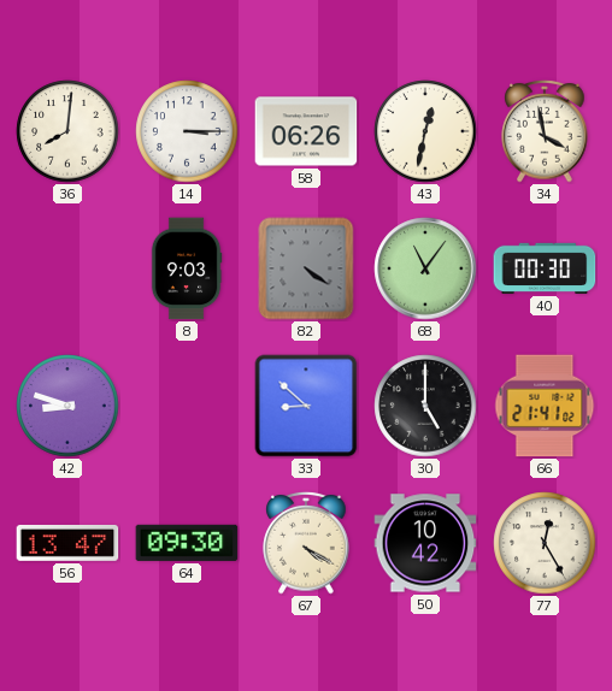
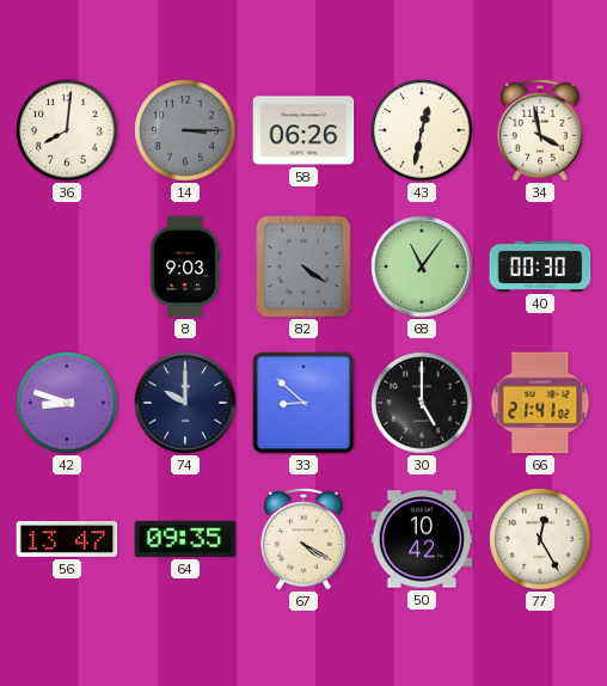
14 dial: white -> grey
74: none -> 10:00
64: 09:30 -> 09:35
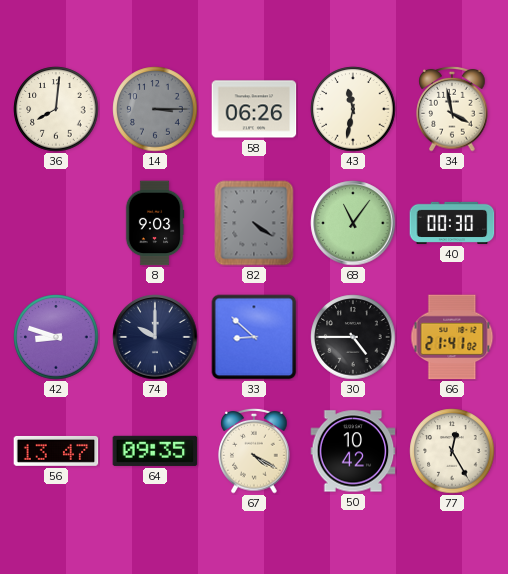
43: 12:32 -> 11:32
30: 5:00 -> 4:45
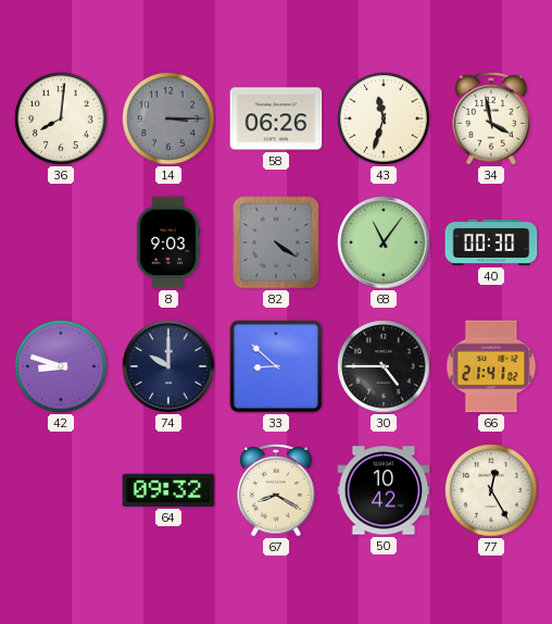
43: 11:32 -> 11:33
56: 13:47 -> none
64: 09:35 -> 09:32
67: 4:20 -> 8:20
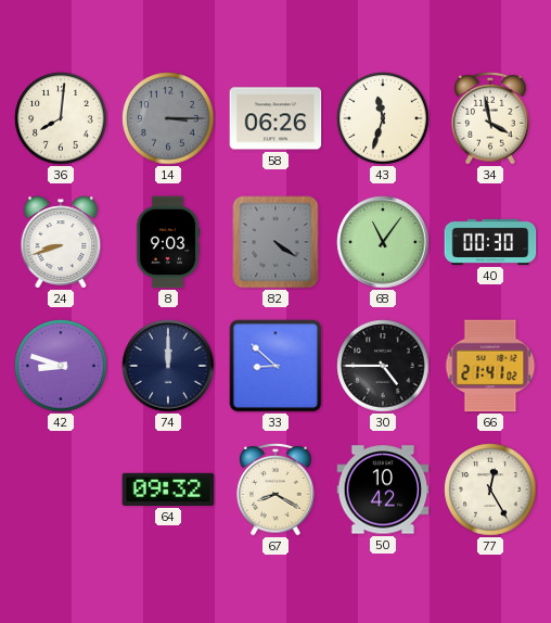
24: none -> 8:42
74: 10:00 -> 12:00
